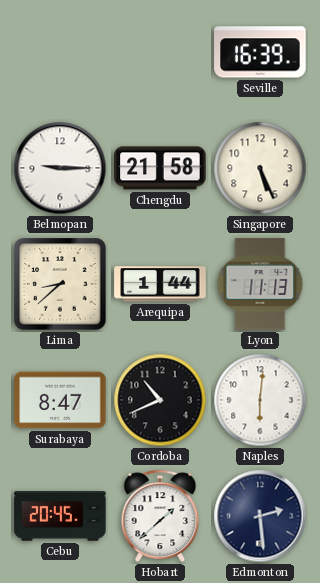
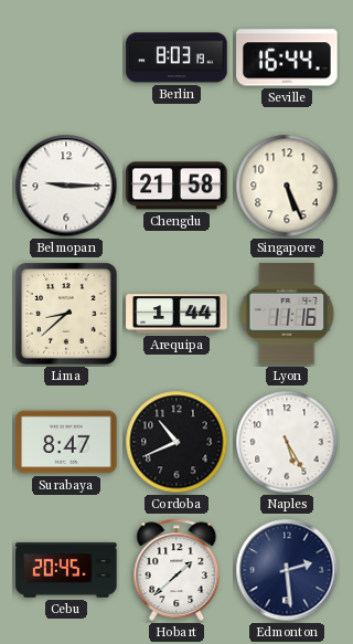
Berlin: none -> 8:03
Seville: 16:39 -> 16:44
Lyon: 11:13 -> 11:16
Naples: 6:01 -> 5:25
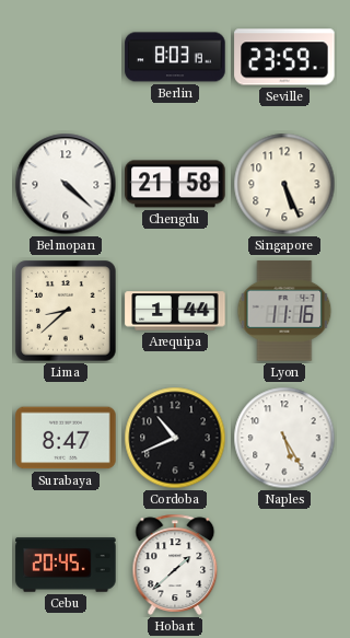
Seville: 16:44 -> 23:59
Belmopan: 9:15 -> 4:22
Edmonton: 2:29 -> none
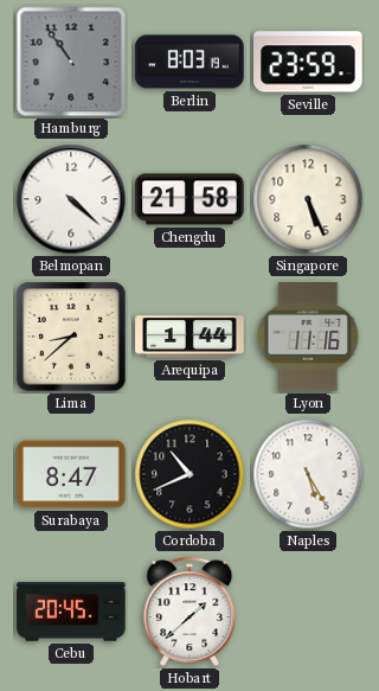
Hamburg: none -> 10:54
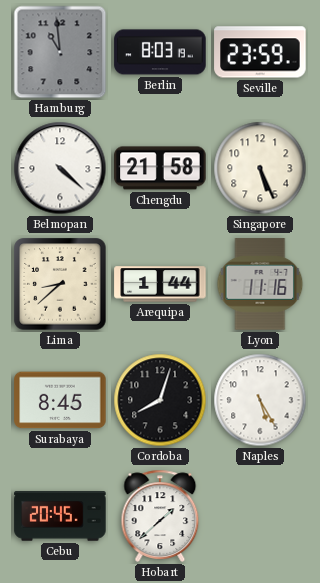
Hamburg: 10:54 -> 10:59
Surabaya: 8:47 -> 8:45
Cordoba: 10:41 -> 8:03
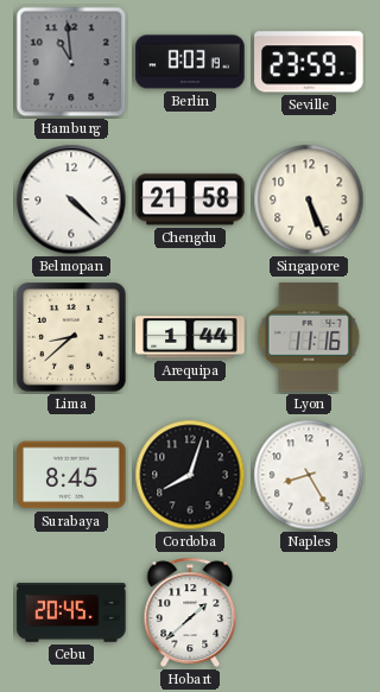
Naples: 5:25 -> 8:25
